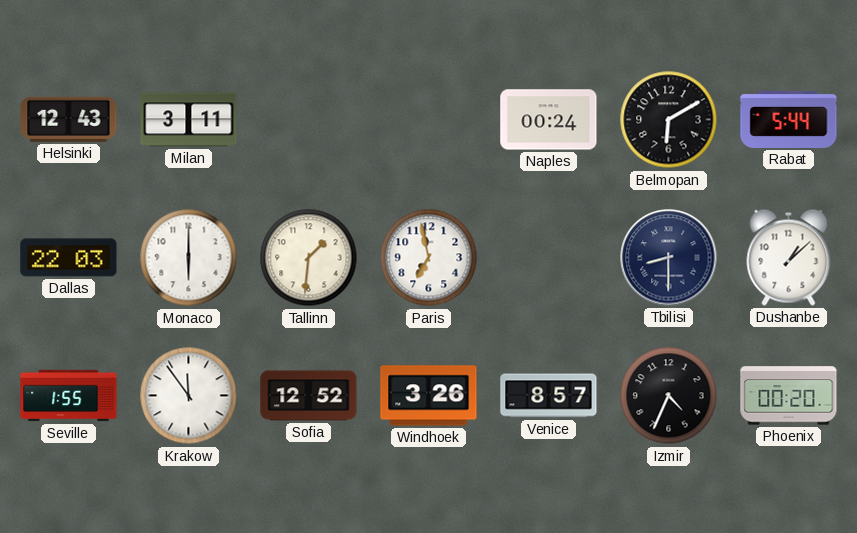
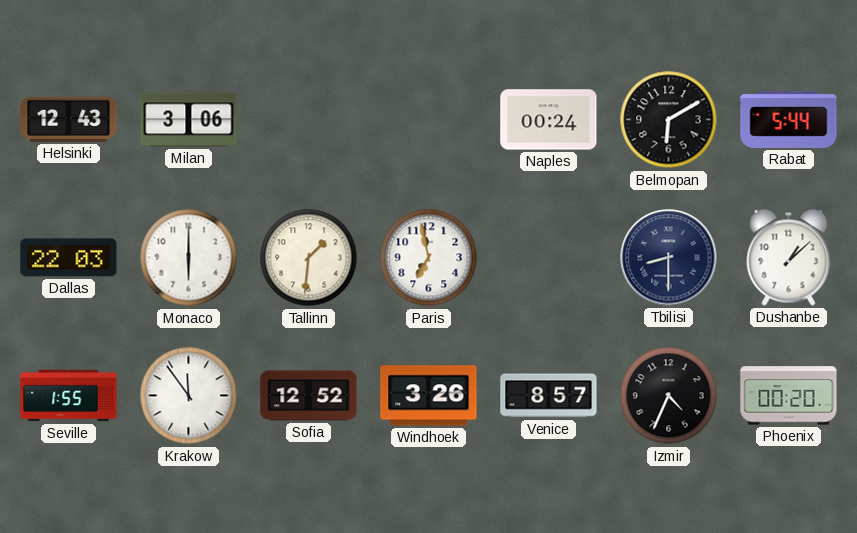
Milan: 3:11 -> 3:06
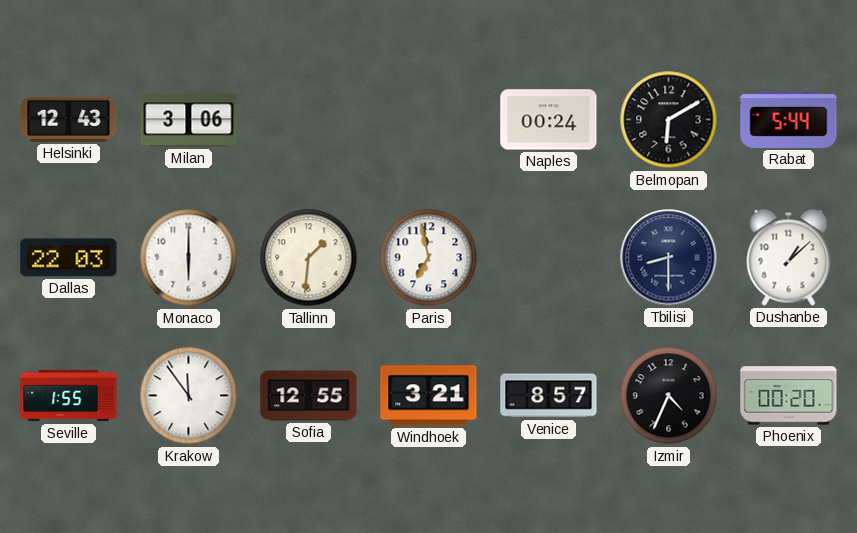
Sofia: 12:52 -> 12:55
Windhoek: 3:26 -> 3:21
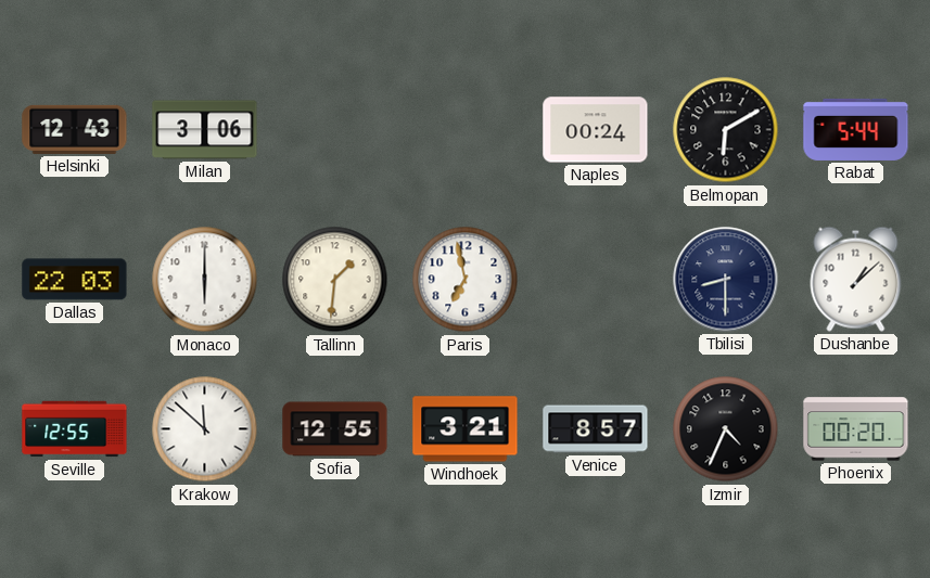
Seville: 1:55 -> 12:55
Krakow: 11:54 -> 11:52
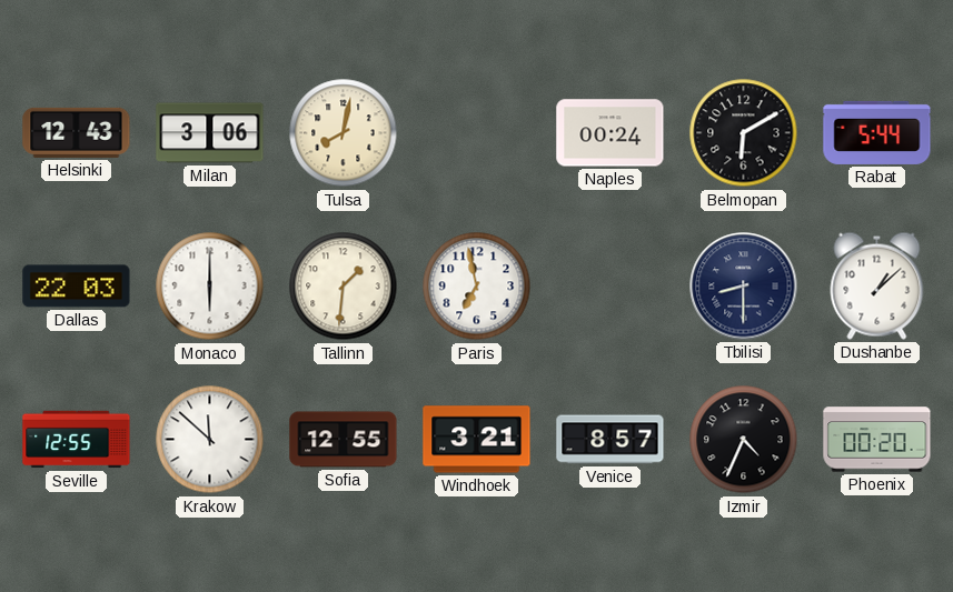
Tulsa: none -> 8:02
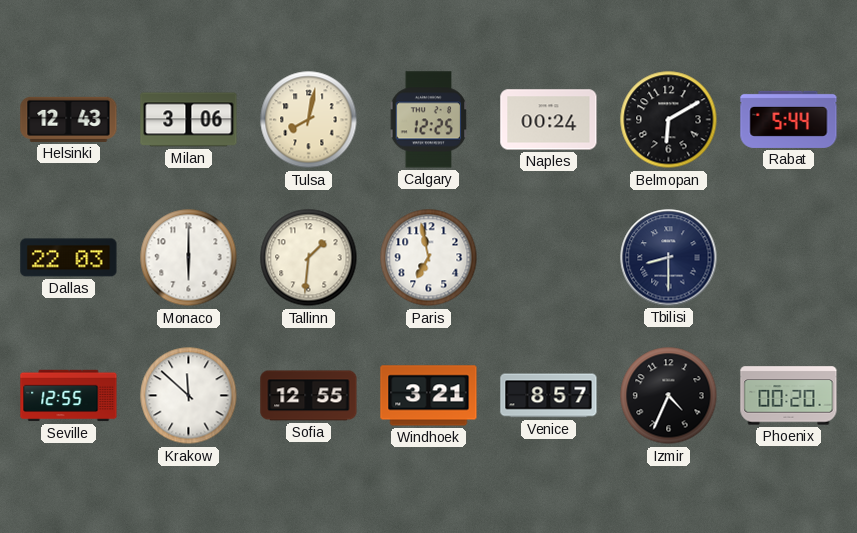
Calgary: none -> 12:25
Dushanbe: 1:08 -> none
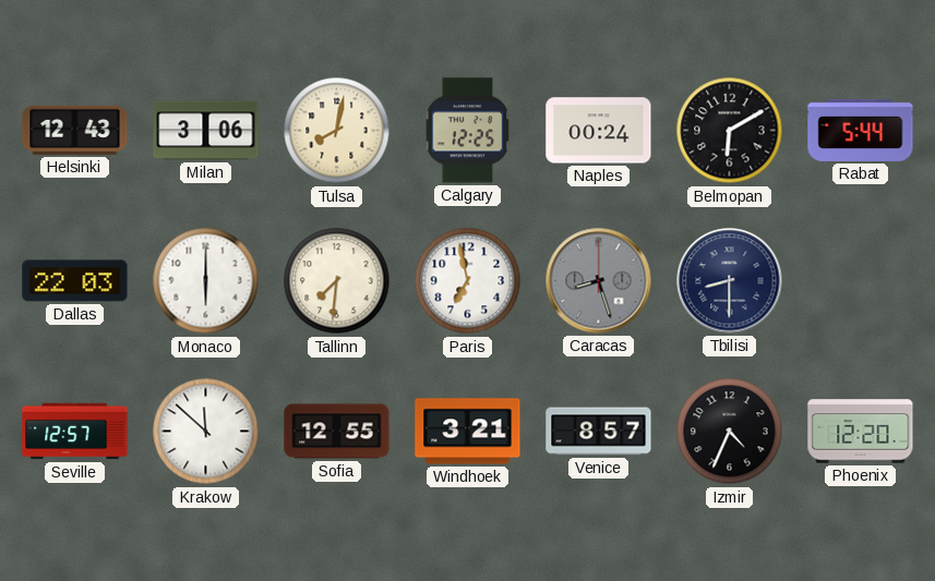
Tallinn: 1:31 -> 7:31
Caracas: none -> 8:27
Seville: 12:55 -> 12:57
Phoenix: 00:20 -> 12:20
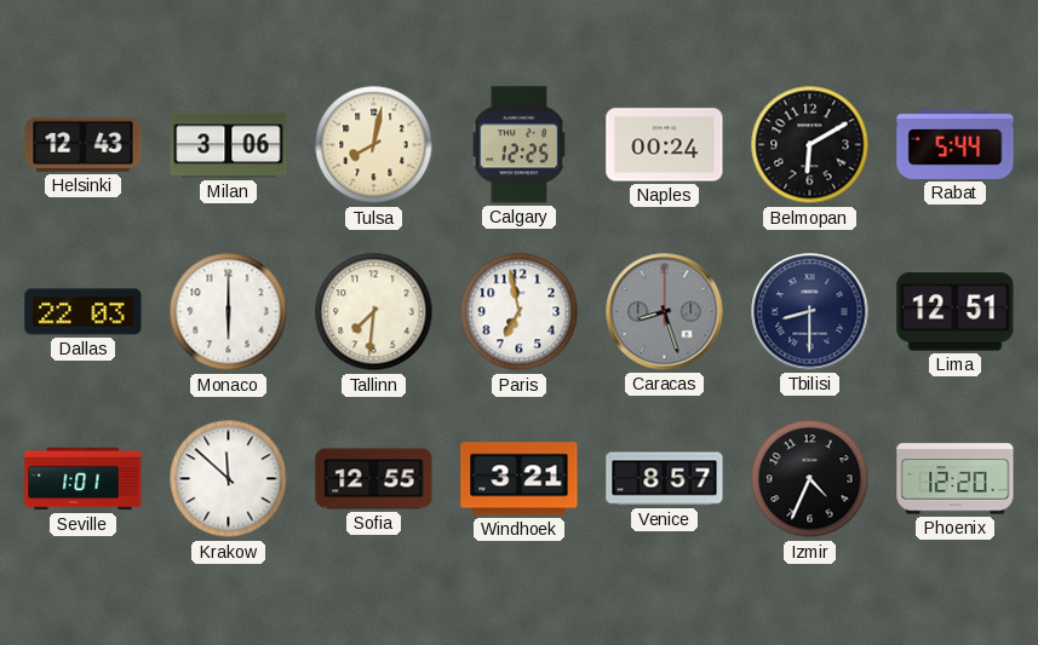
Lima: none -> 12:51
Seville: 12:57 -> 1:01
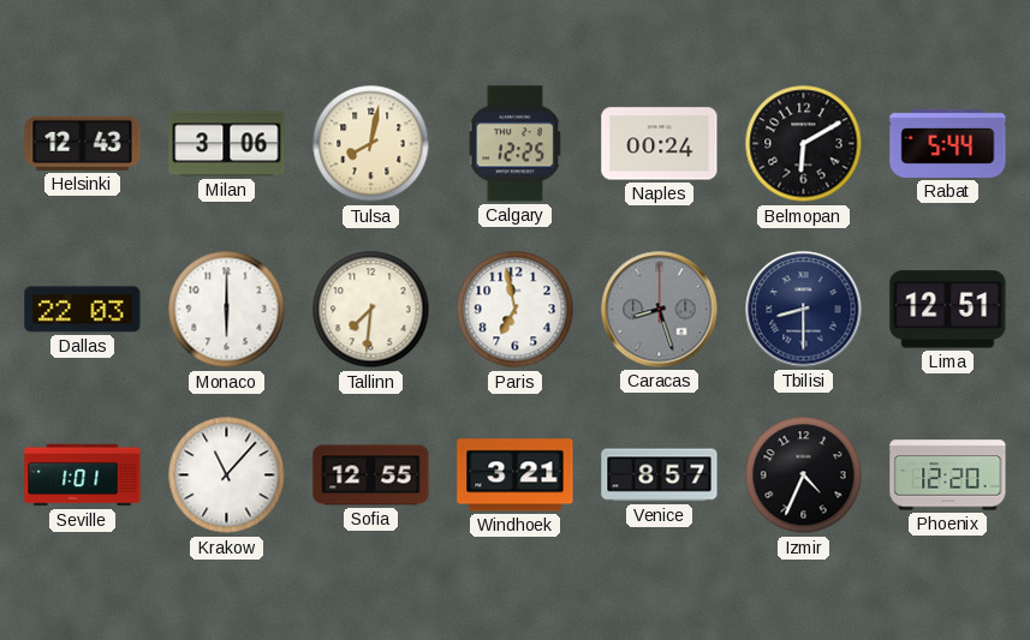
Krakow: 11:52 -> 11:07
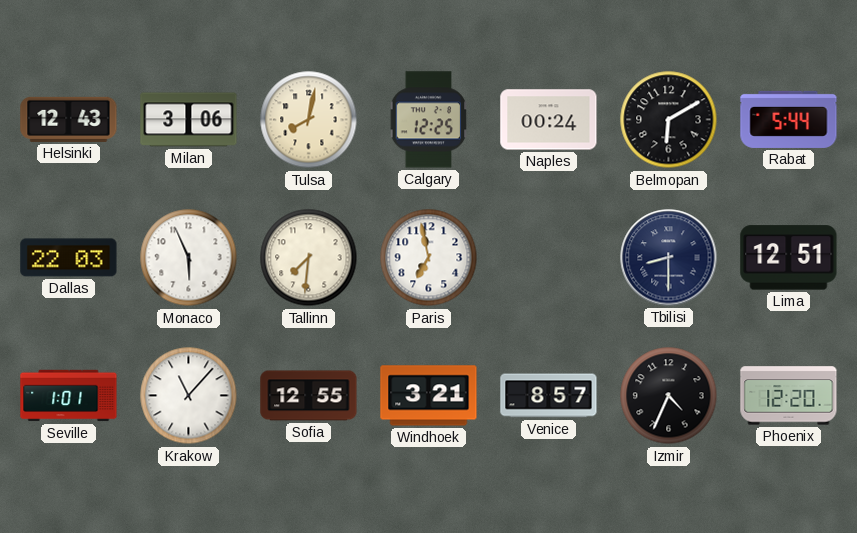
Monaco: 6:00 -> 5:56
Caracas: 8:27 -> none
